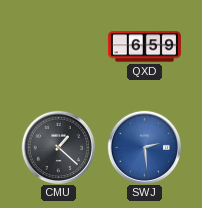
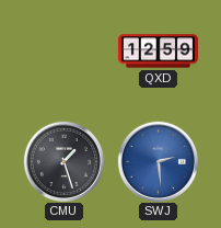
QXD: 6:59 -> 12:59
CMU: 1:22 -> 1:27
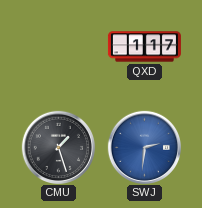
QXD: 12:59 -> 1:17
SWJ: 2:29 -> 2:31
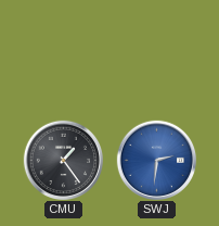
QXD: 1:17 -> none
CMU: 1:27 -> 1:24
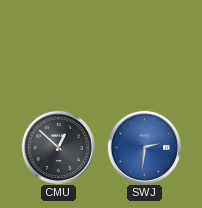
CMU: 1:24 -> 12:52
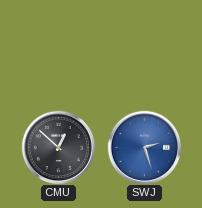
SWJ: 2:31 -> 2:27
